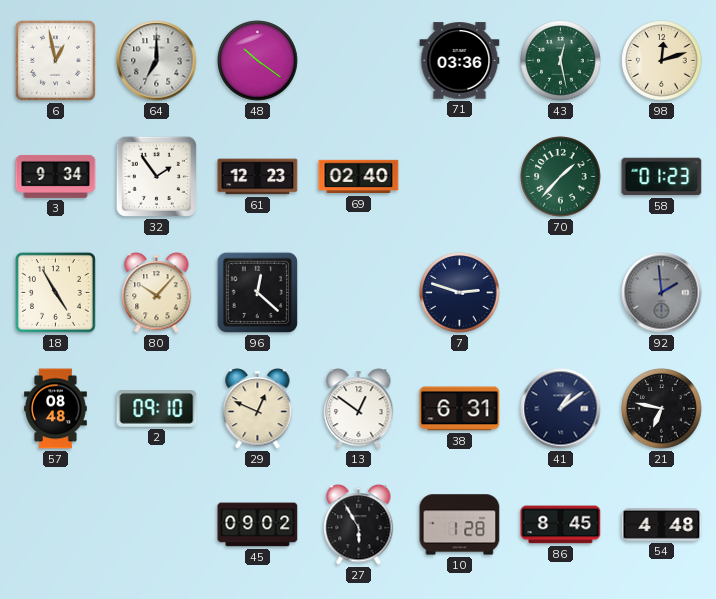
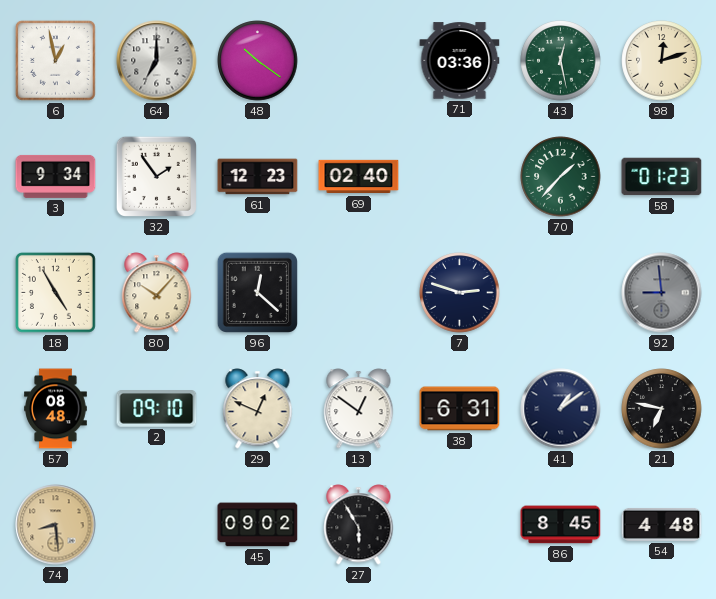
92: 1:59 -> 8:59
74: none -> 8:29
10: 1:28 -> none
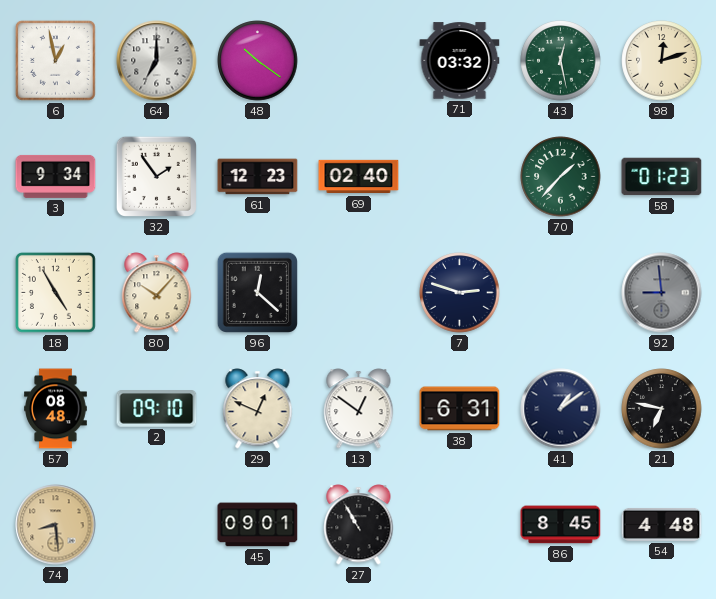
71: 03:36 -> 03:32
45: 09:02 -> 09:01
27: 5:55 -> 10:55
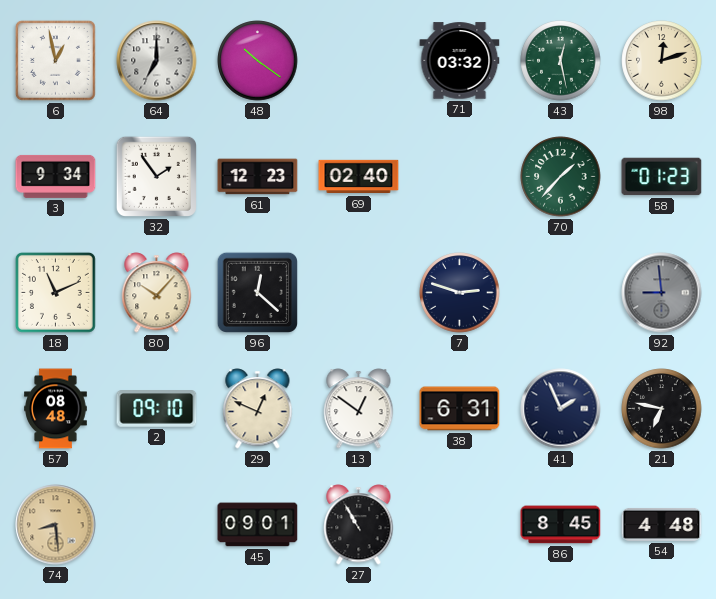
18: 4:55 -> 11:11
41: 1:09 -> 1:56
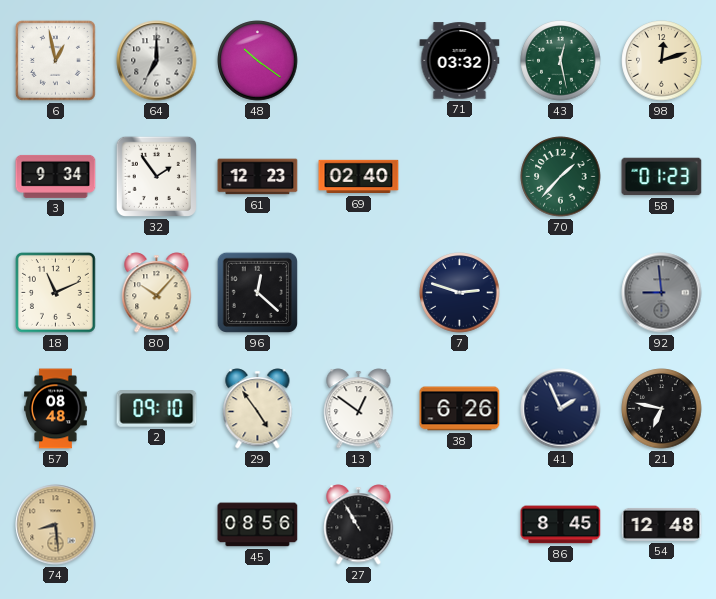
29: 12:49 -> 4:54
38: 6:31 -> 6:26
45: 09:01 -> 08:56
54: 4:48 -> 12:48
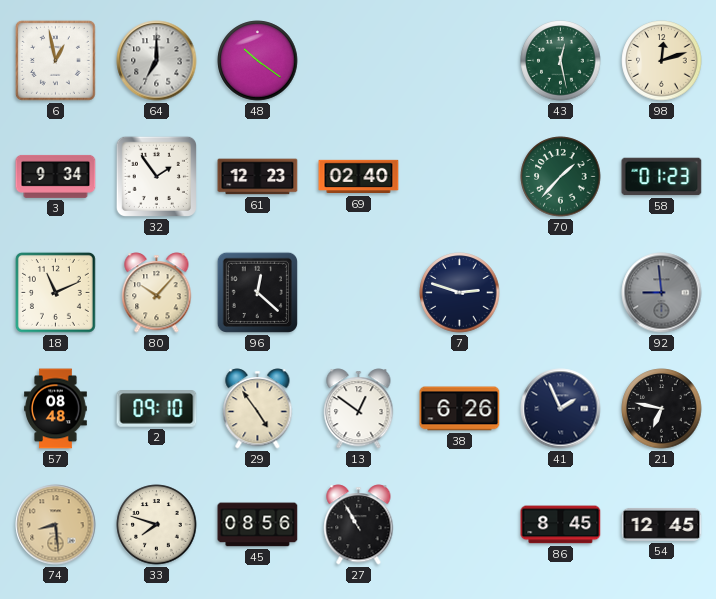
71: 03:32 -> none
33: none -> 7:48
54: 12:48 -> 12:45
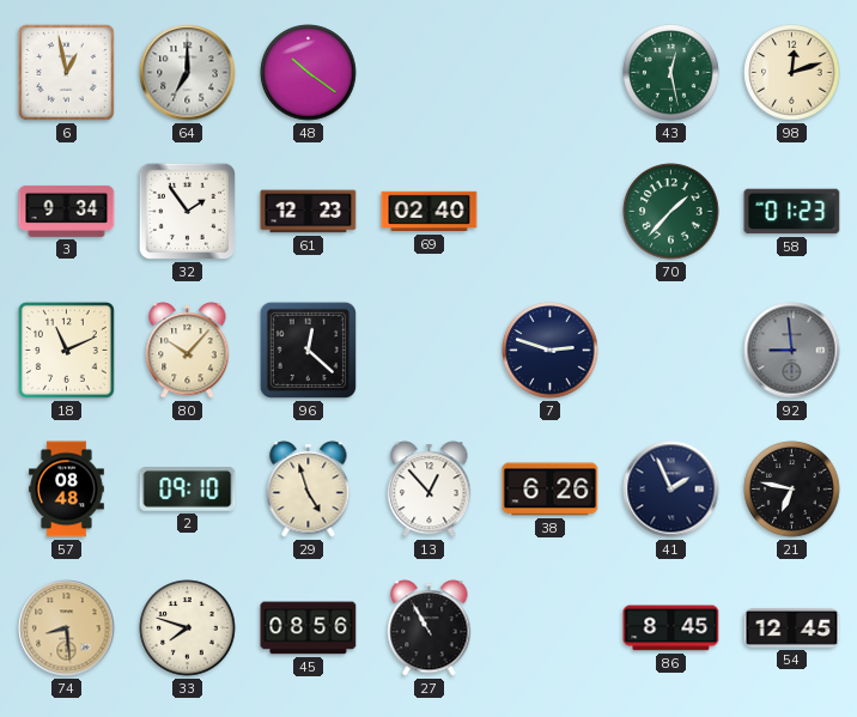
29: 4:54 -> 4:57
13: 12:51 -> 12:53
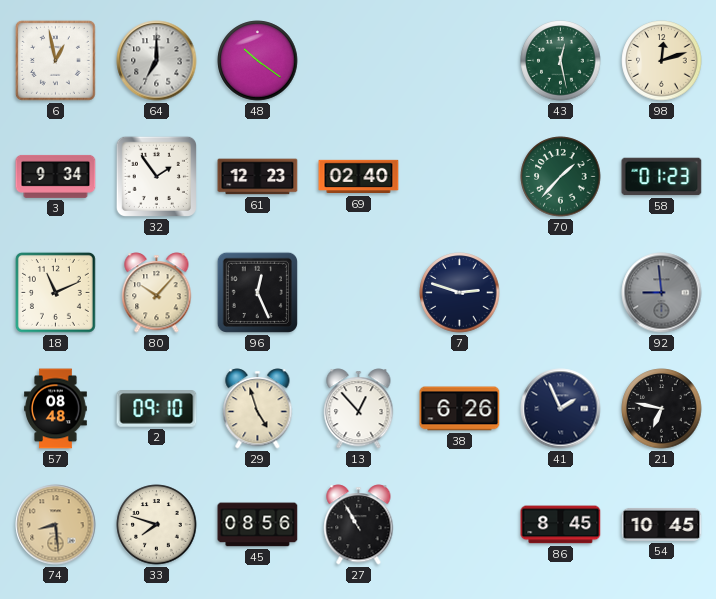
96: 12:22 -> 12:26
54: 12:45 -> 10:45
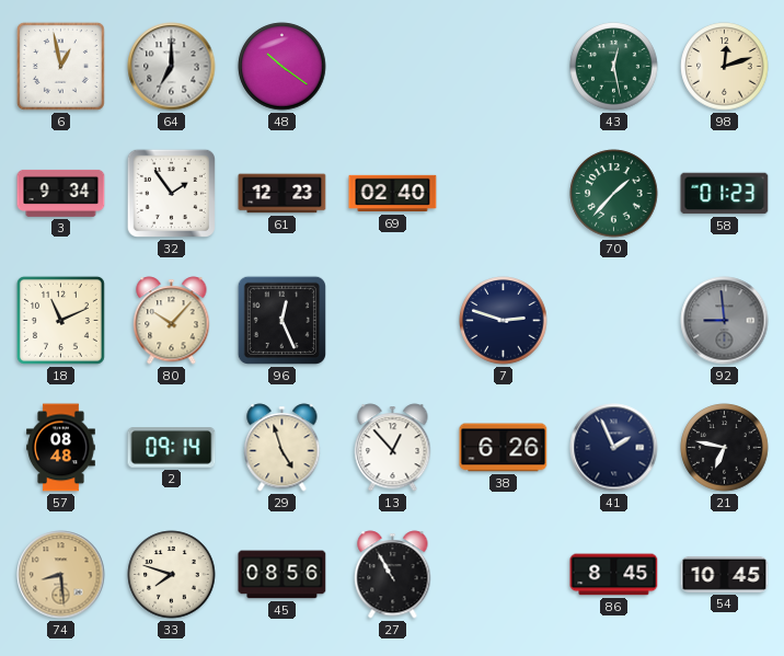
2: 09:10 -> 09:14
